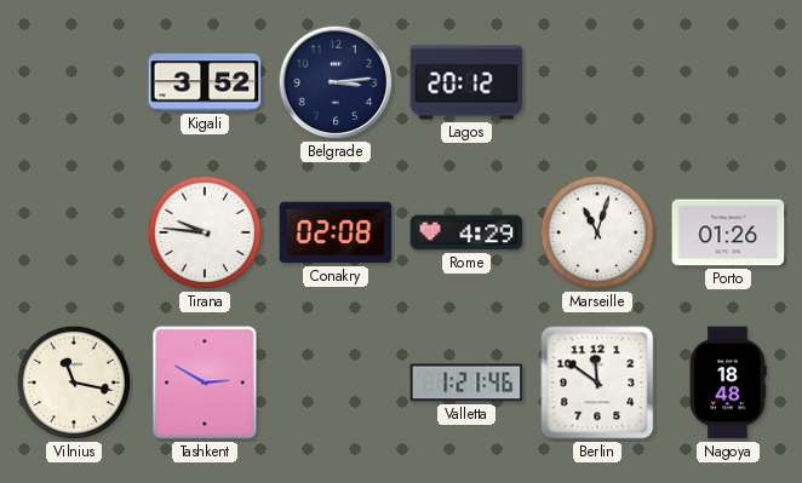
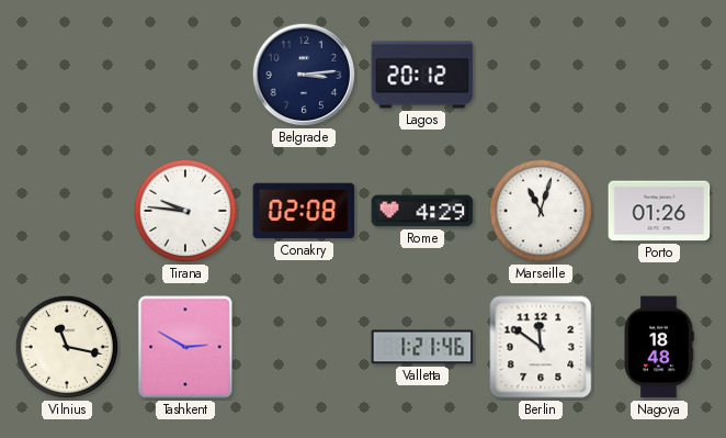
Kigali: 3:52 -> none
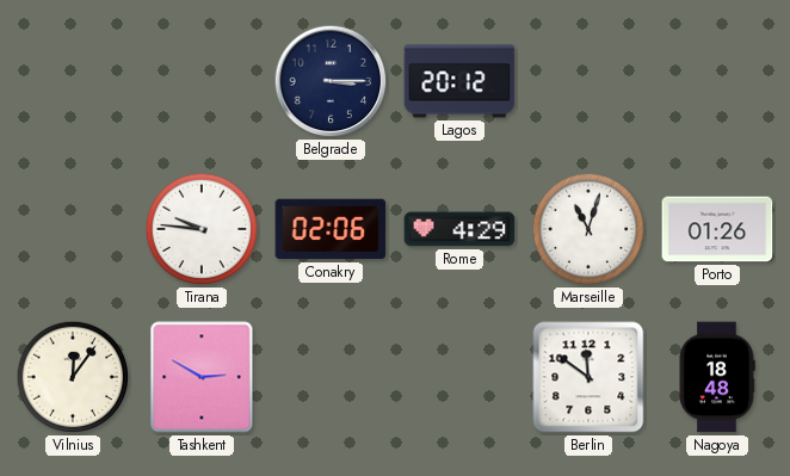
Belgrade: 3:14 -> 3:15
Conakry: 02:08 -> 02:06
Vilnius: 11:17 -> 12:06
Valletta: 1:21 -> none
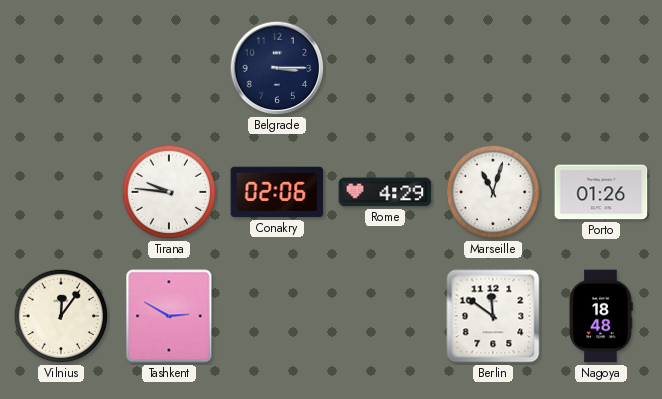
Lagos: 20:12 -> none
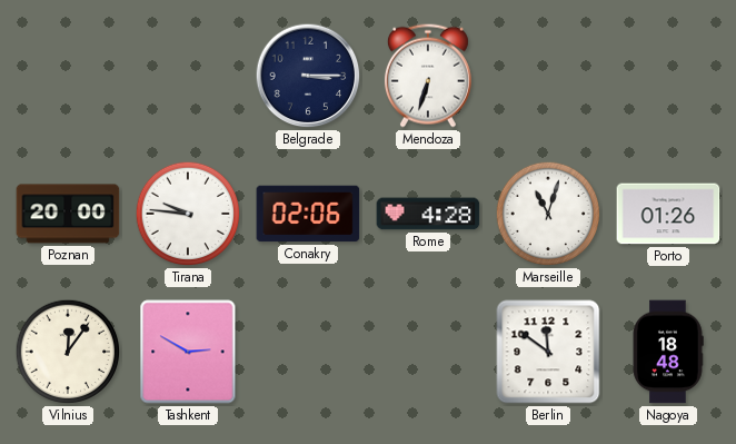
Mendoza: none -> 6:33
Poznan: none -> 20:00
Rome: 4:29 -> 4:28
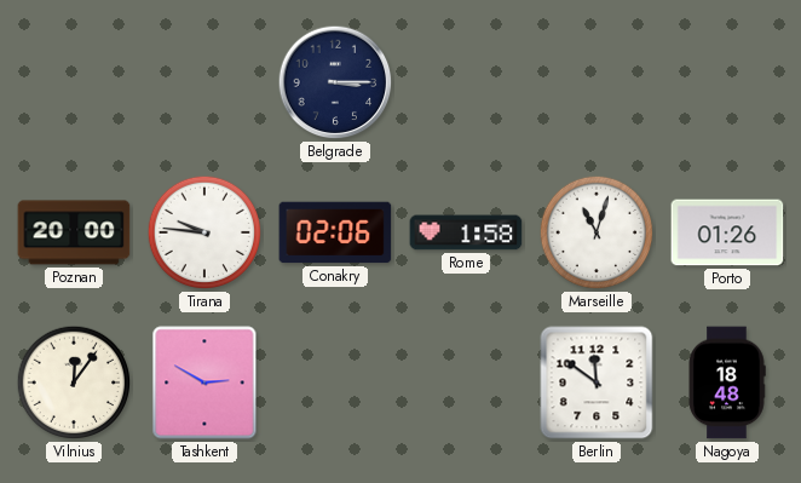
Mendoza: 6:33 -> none
Rome: 4:28 -> 1:58
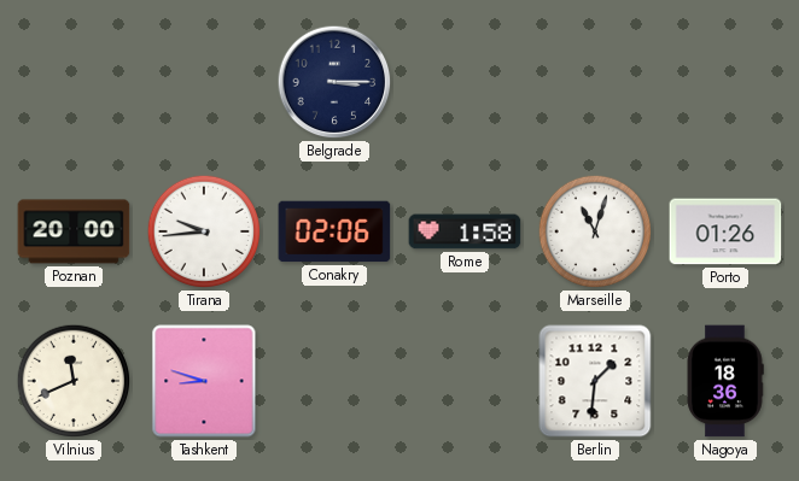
Tirana: 9:46 -> 9:44
Vilnius: 12:06 -> 11:41
Tashkent: 2:50 -> 8:48
Berlin: 11:51 -> 1:31
Nagoya: 18:48 -> 18:36
